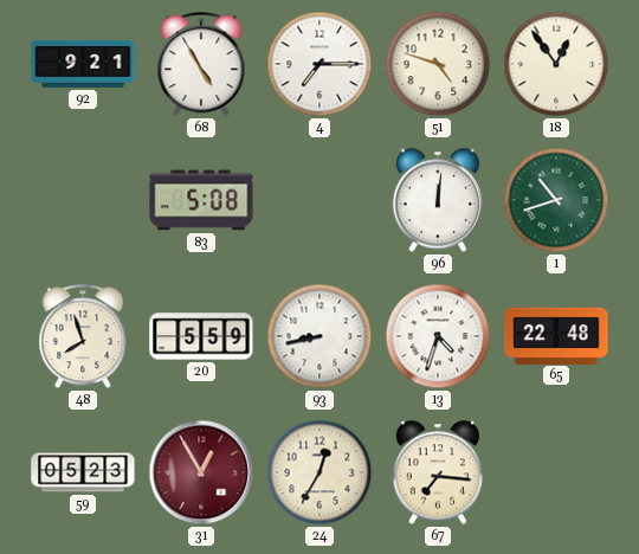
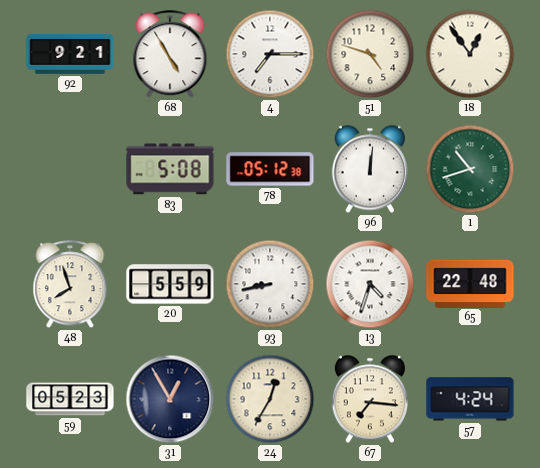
78: none -> 05:12
31 dial: burgundy -> navy
57: none -> 4:24
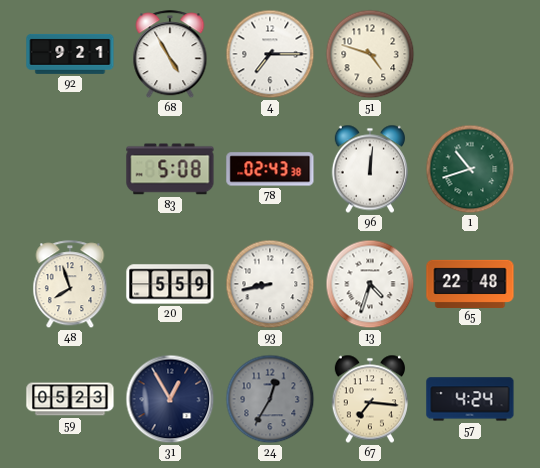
18: 12:54 -> none
78: 05:12 -> 02:43
24 dial: cream -> grey
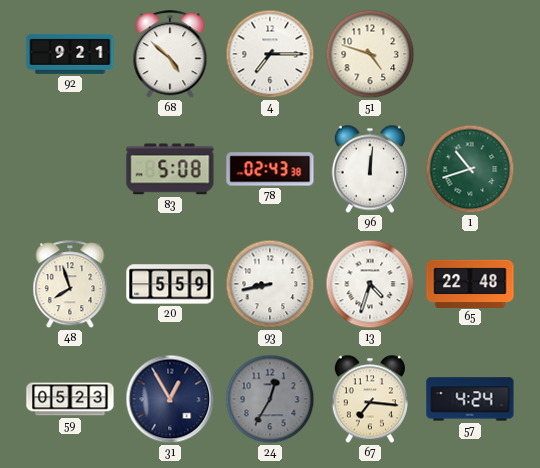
68: 4:55 -> 4:52
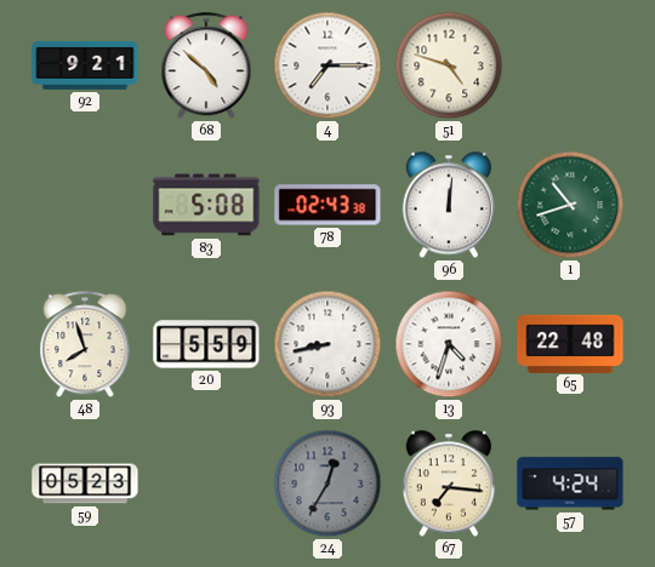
31: 12:55 -> none
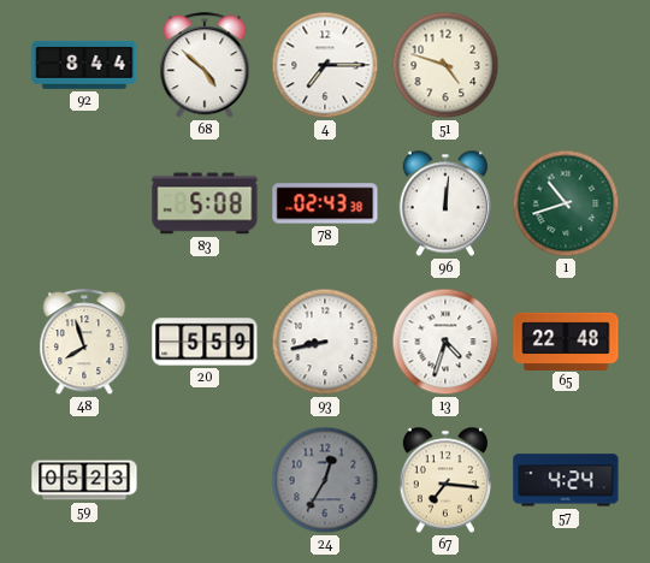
92: 9:21 -> 8:44
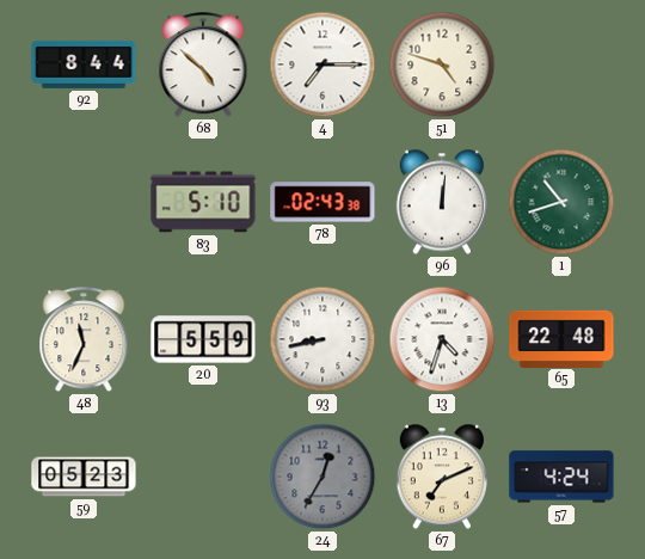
83: 5:08 -> 5:10
48: 7:57 -> 11:34
67: 7:16 -> 7:11
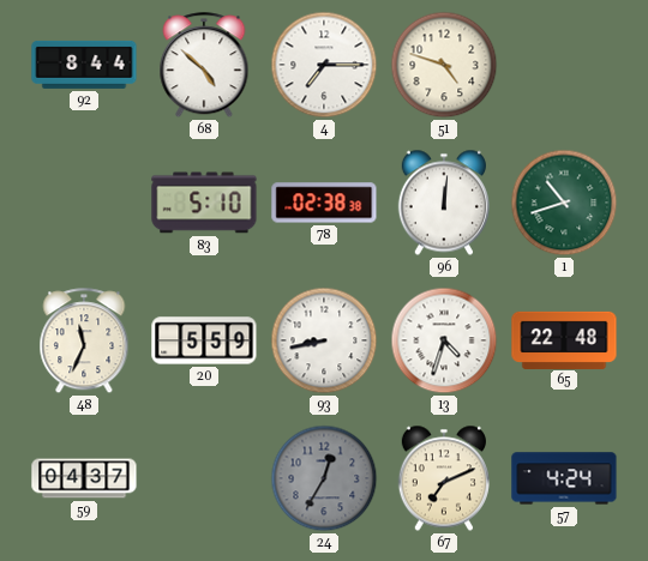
78: 02:43 -> 02:38
59: 05:23 -> 04:37
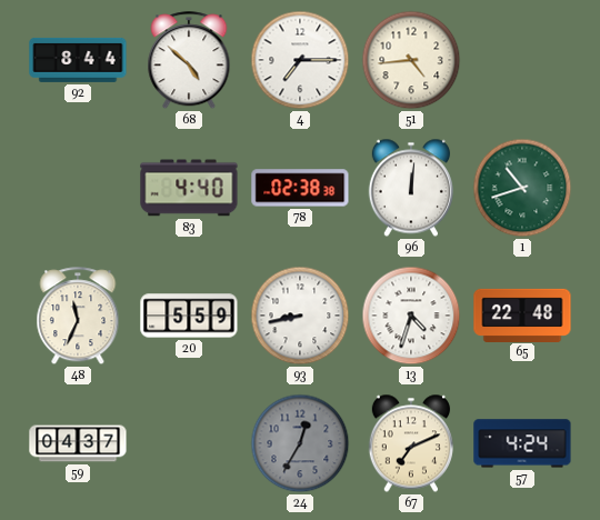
51: 4:48 -> 4:44
83: 5:10 -> 4:40
